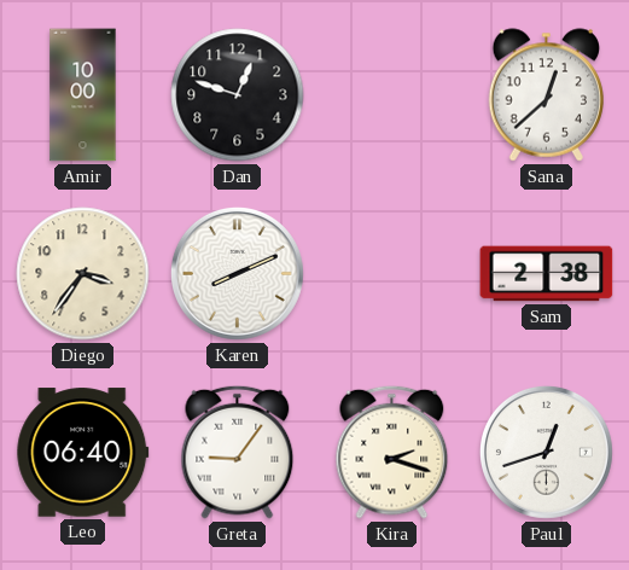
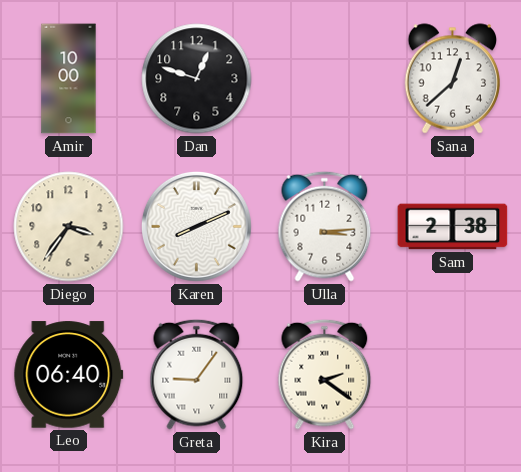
Ulla: none -> 3:14
Kira: 2:18 -> 2:21
Paul: 12:42 -> none
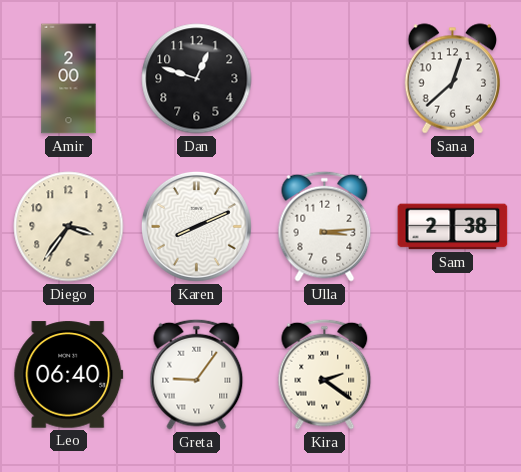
Amir: 10:00 -> 2:00
